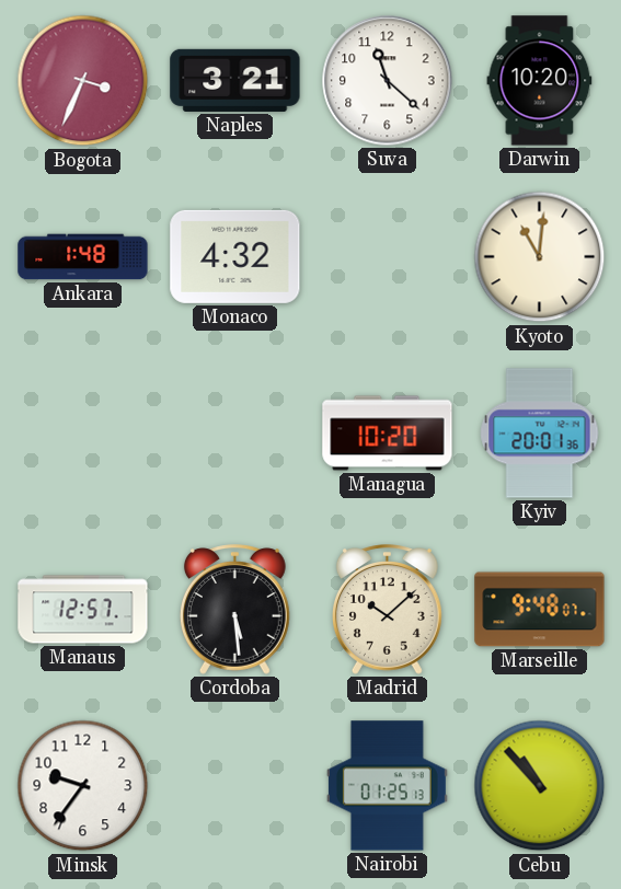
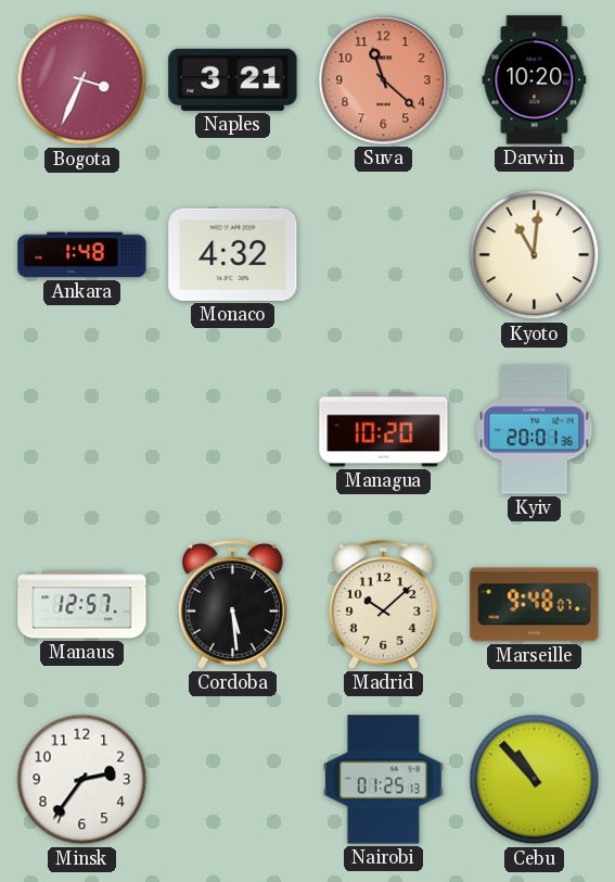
Suva dial: white -> salmon
Minsk: 9:36 -> 2:36
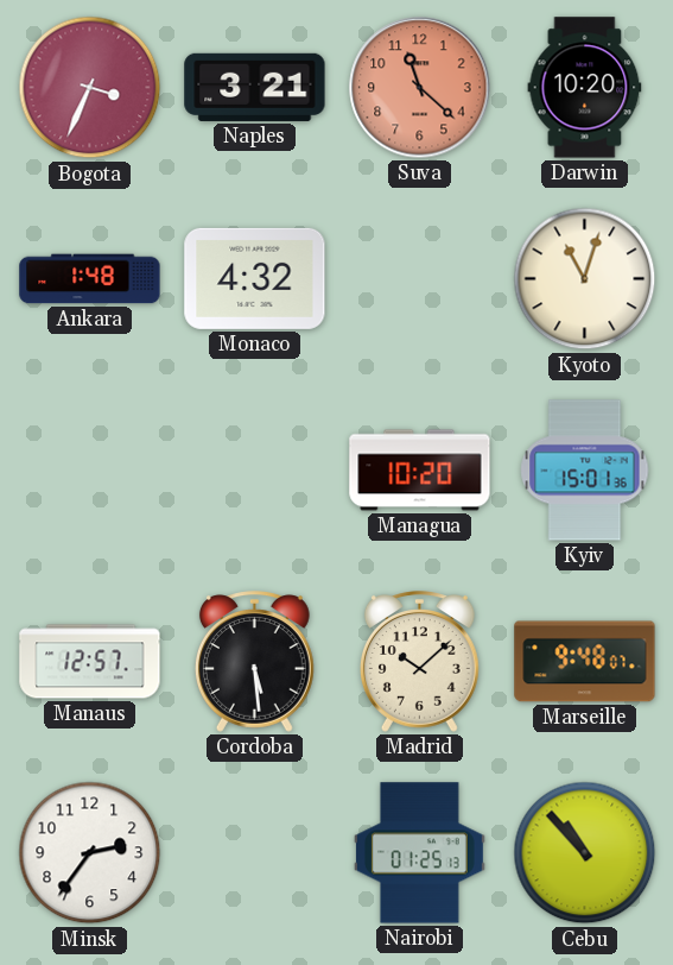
Kyoto: 11:01 -> 11:03
Kyiv: 20:01 -> 15:01
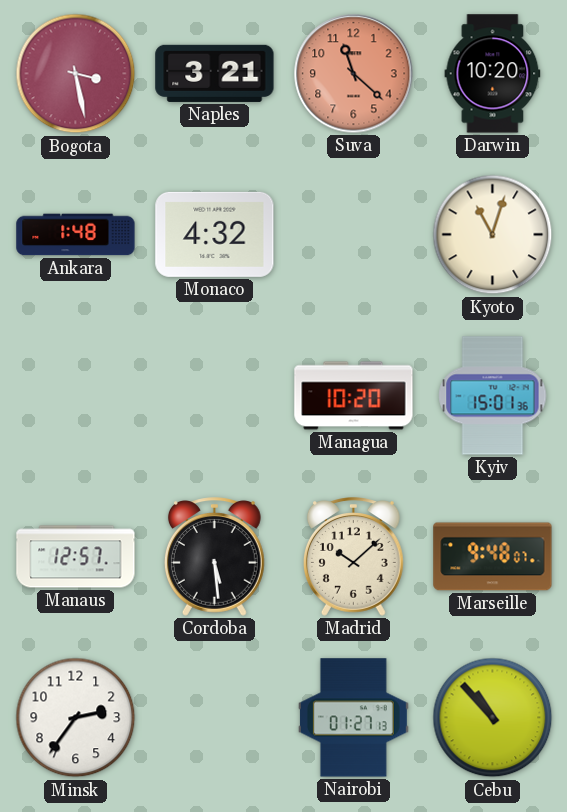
Bogota: 3:34 -> 3:28
Nairobi: 01:25 -> 01:27
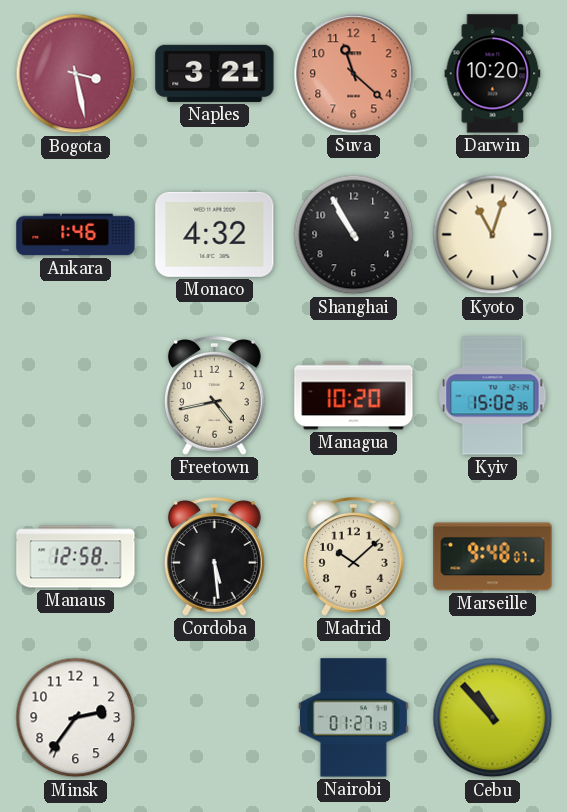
Ankara: 1:48 -> 1:46
Shanghai: none -> 10:55
Freetown: none -> 4:43
Kyiv: 15:01 -> 15:02
Manaus: 12:57 -> 12:58
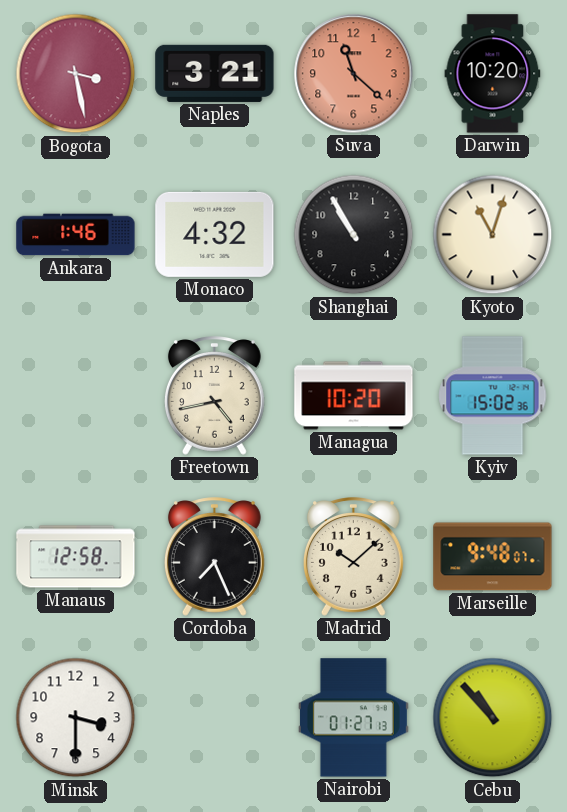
Cordoba: 5:29 -> 7:26
Minsk: 2:36 -> 3:30
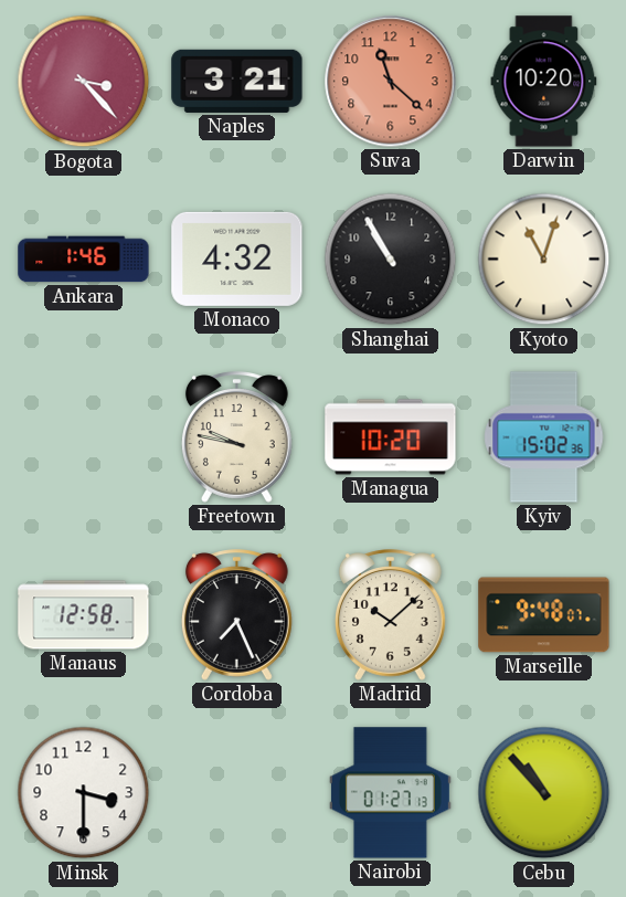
Bogota: 3:28 -> 3:23
Freetown: 4:43 -> 9:47
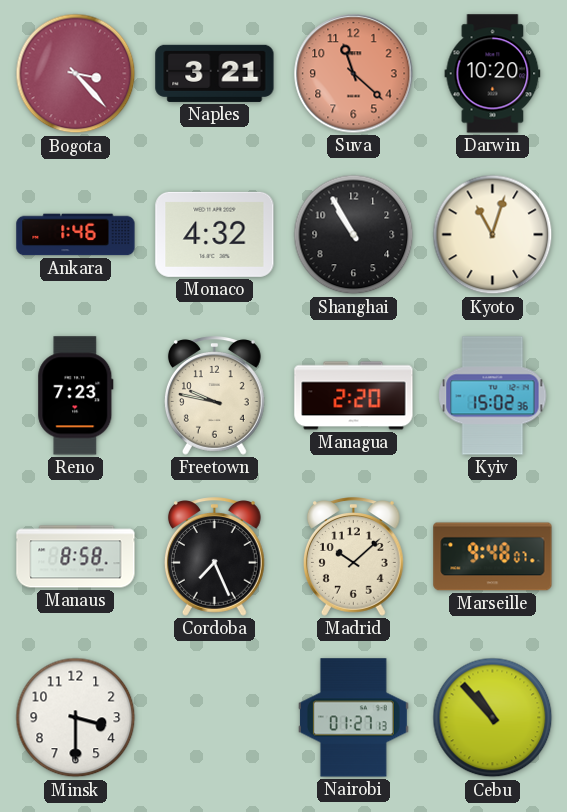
Reno: none -> 7:23
Managua: 10:20 -> 2:20
Manaus: 12:58 -> 8:58
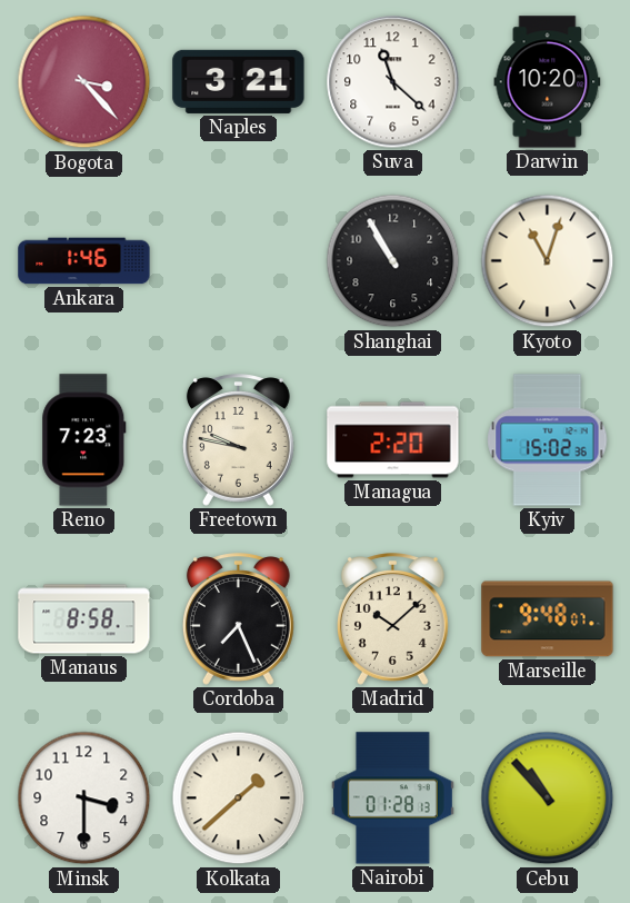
Suva dial: salmon -> white
Monaco: 4:32 -> none
Kolkata: none -> 1:38
Nairobi: 01:27 -> 01:28
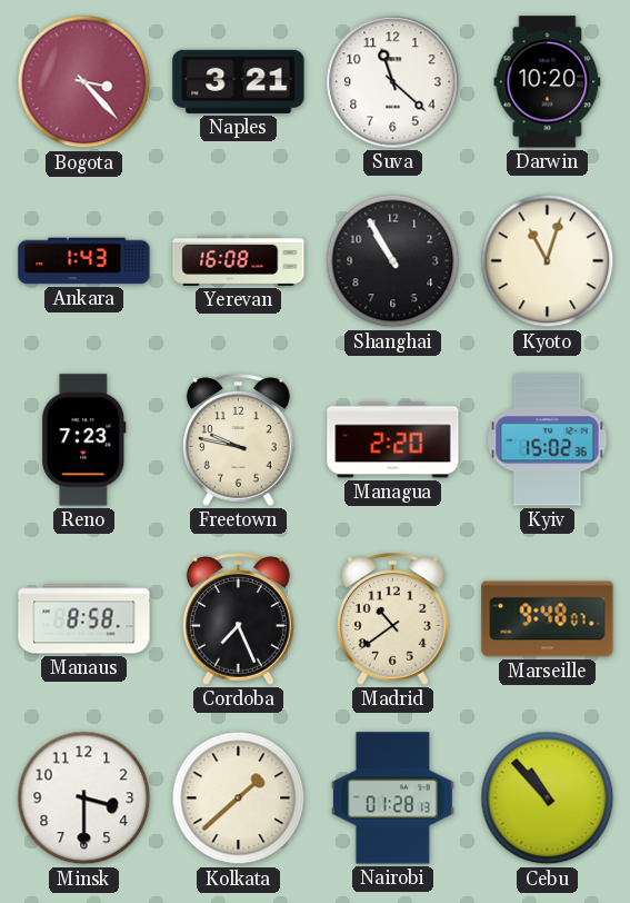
Ankara: 1:46 -> 1:43
Yerevan: none -> 16:08
Madrid: 10:08 -> 10:39
